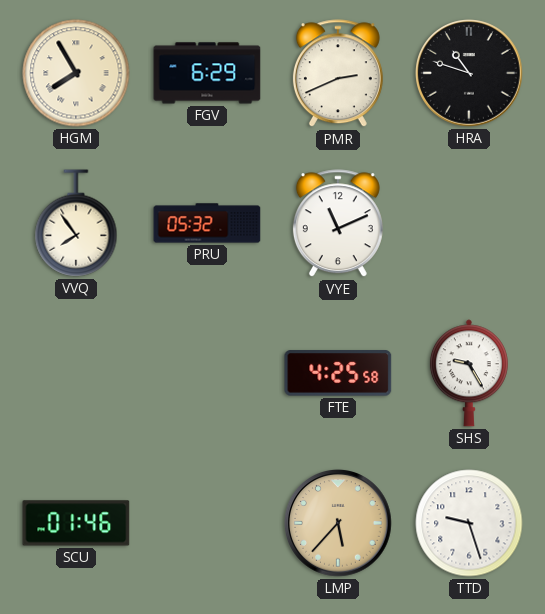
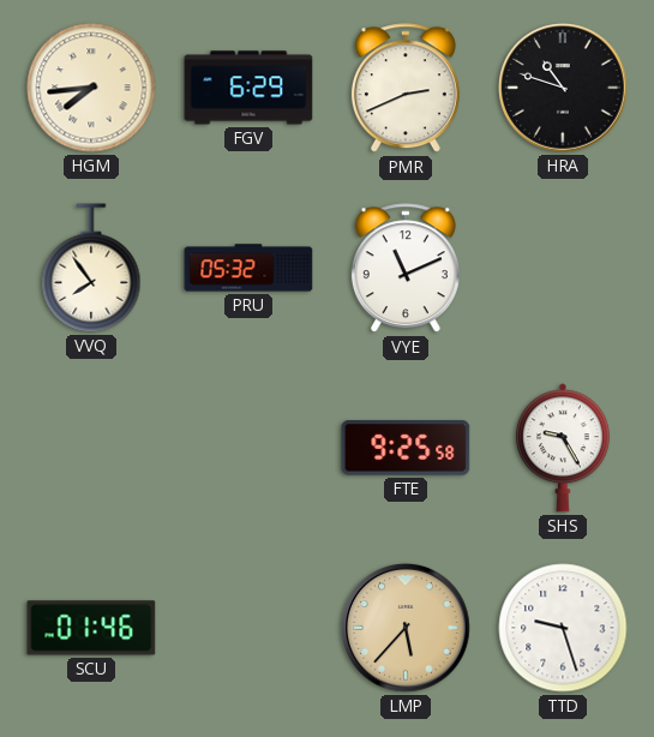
HGM: 7:55 -> 7:44
FTE: 4:25 -> 9:25
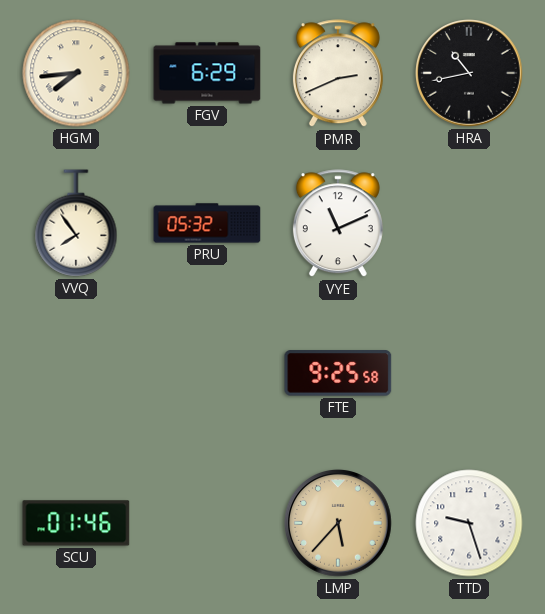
HRA: 10:48 -> 10:43
SHS: 9:25 -> none
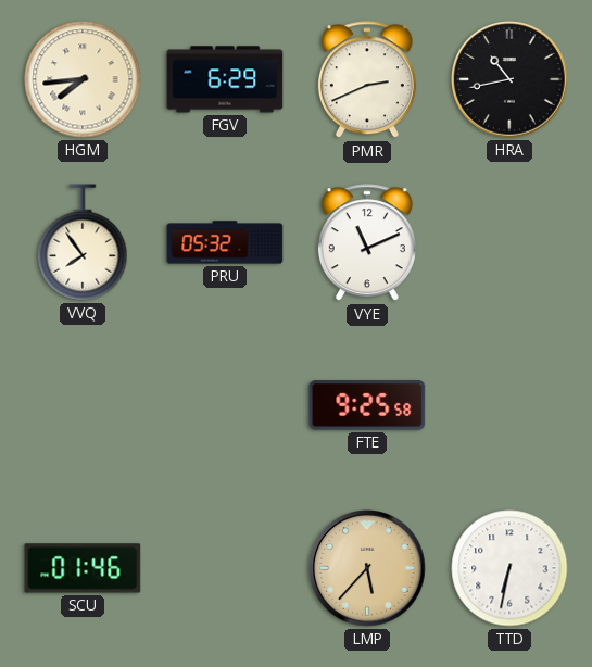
TTD: 9:27 -> 6:32
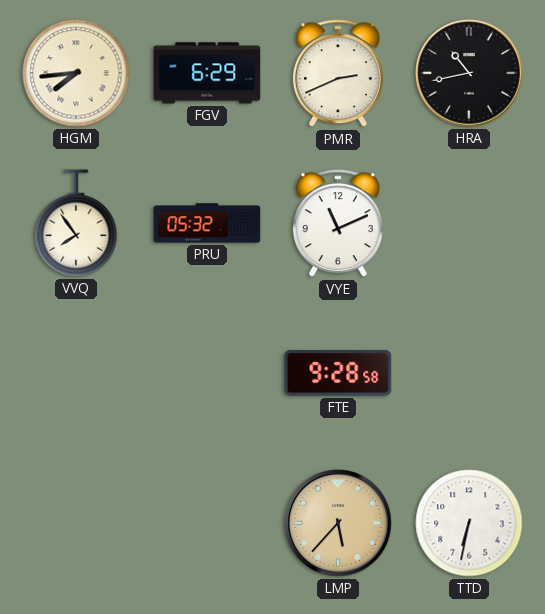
FTE: 9:25 -> 9:28
SCU: 01:46 -> none
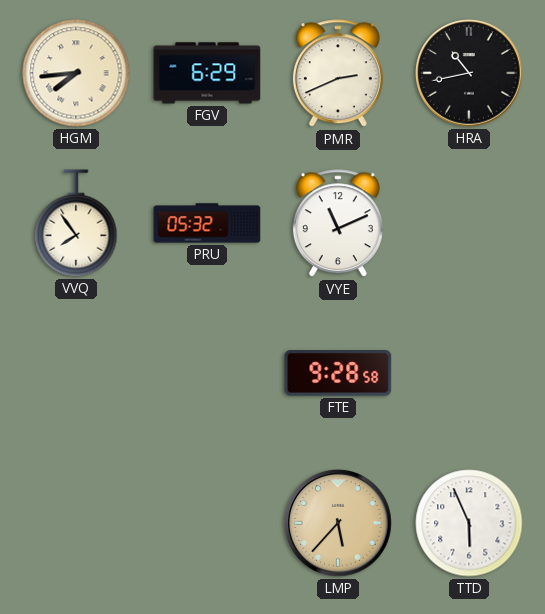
TTD: 6:32 -> 5:56
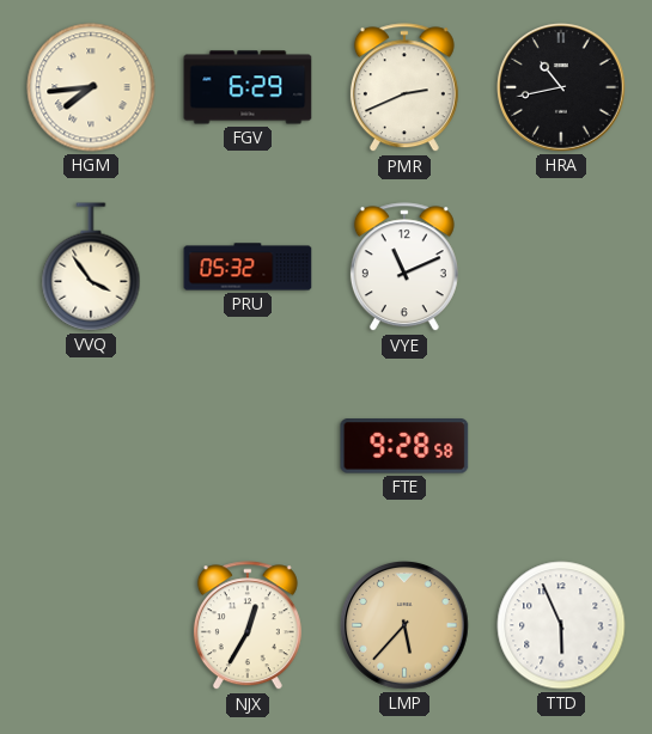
VVQ: 7:54 -> 3:54
NJX: none -> 12:35
